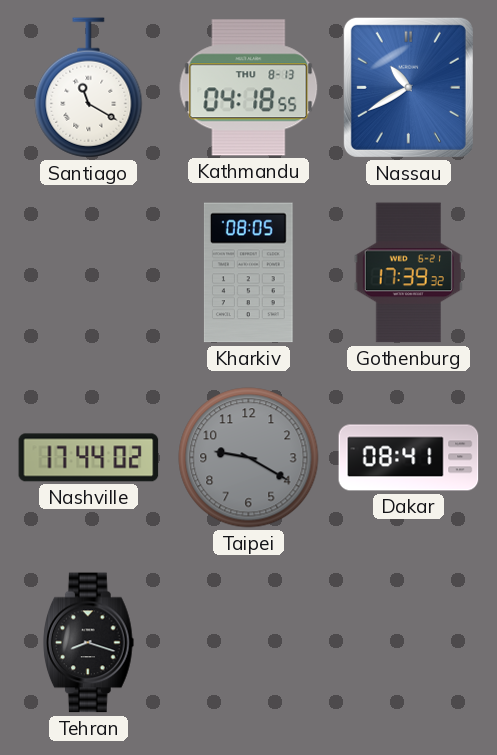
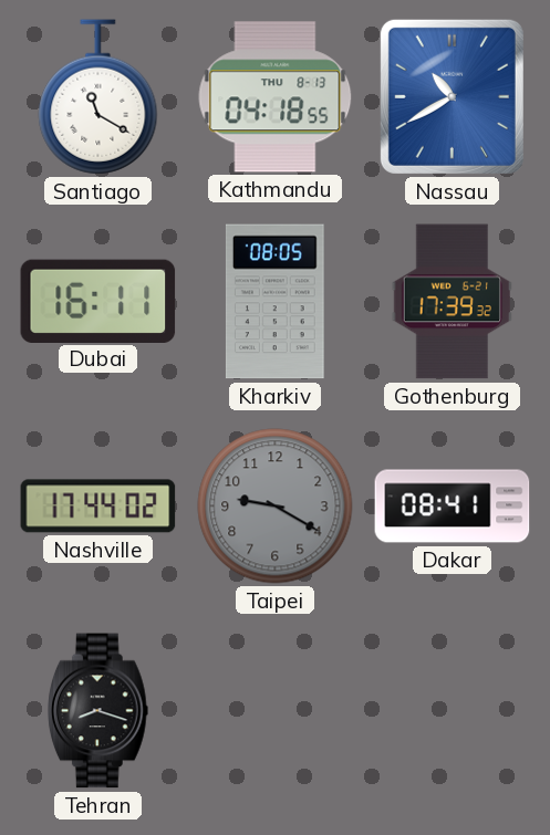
Dubai: none -> 16:11
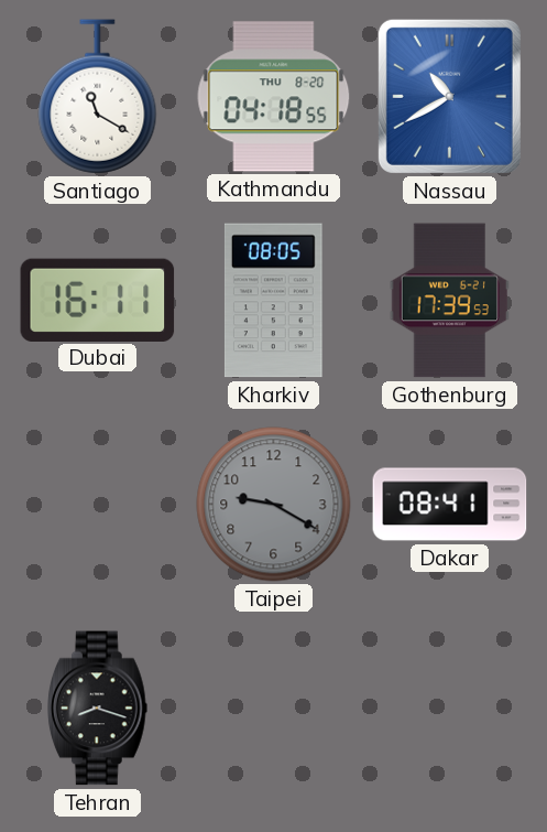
Kathmandu date: THU 8-13 -> THU 8-20
Gothenburg: 17:39:32 -> 17:39:53
Nashville: 17:44 -> none
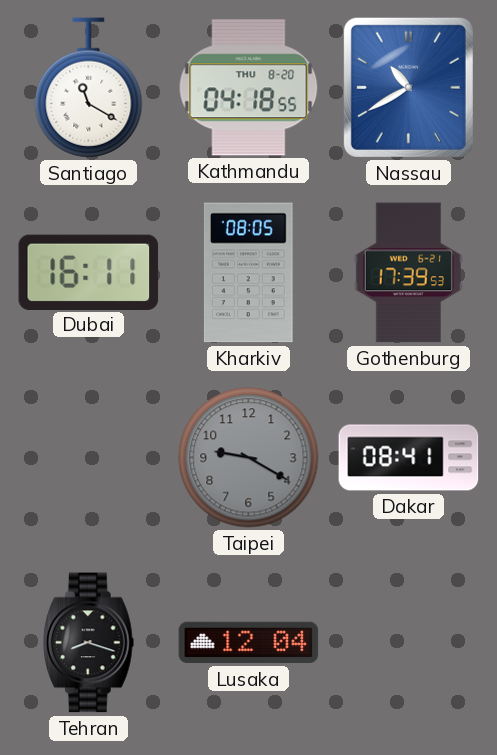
Lusaka: none -> 12:04
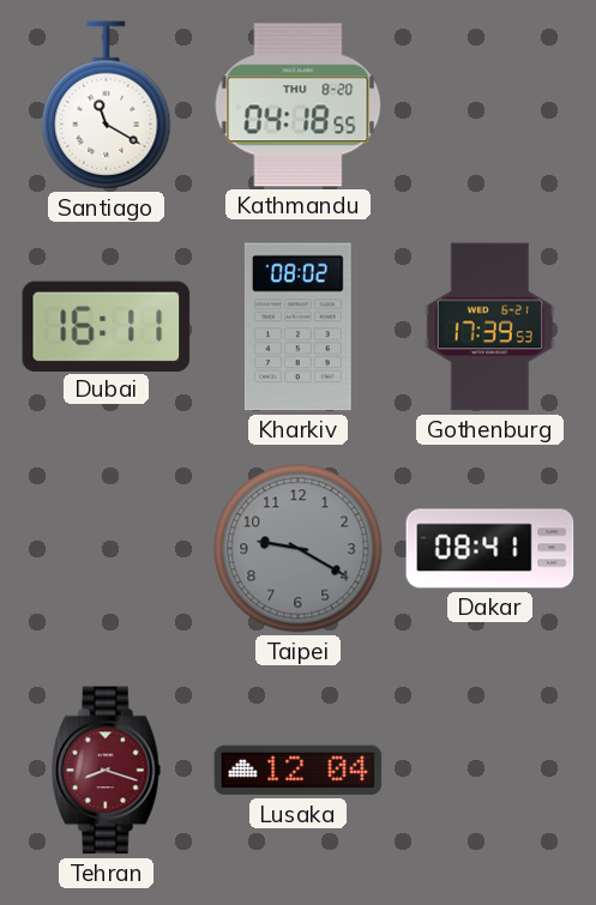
Nassau: 10:40 -> none
Kharkiv: 08:05 -> 08:02
Tehran dial: black -> burgundy
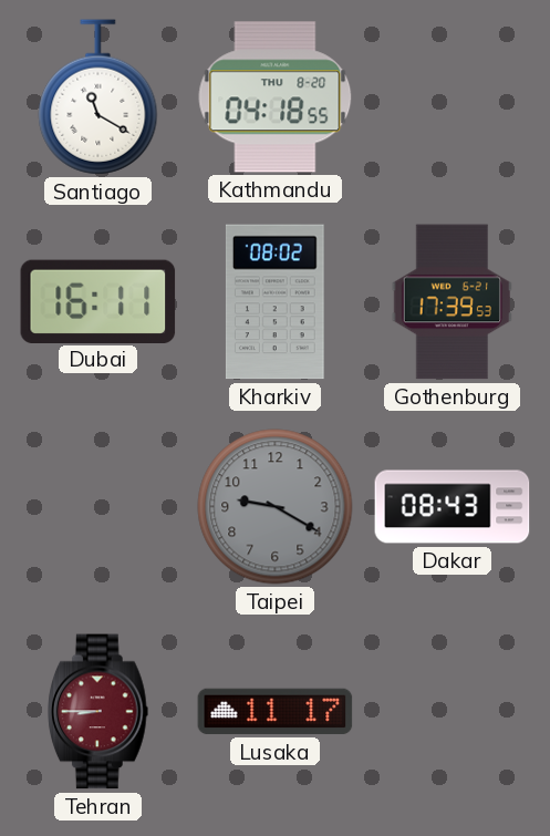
Dakar: 08:41 -> 08:43
Tehran: 8:18 -> 8:45
Lusaka: 12:04 -> 11:17
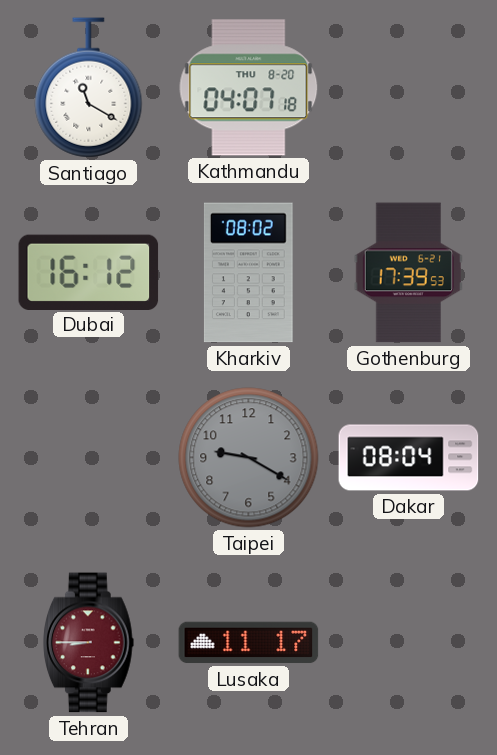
Kathmandu: 04:18 -> 04:07
Dubai: 16:11 -> 16:12
Dakar: 08:43 -> 08:04
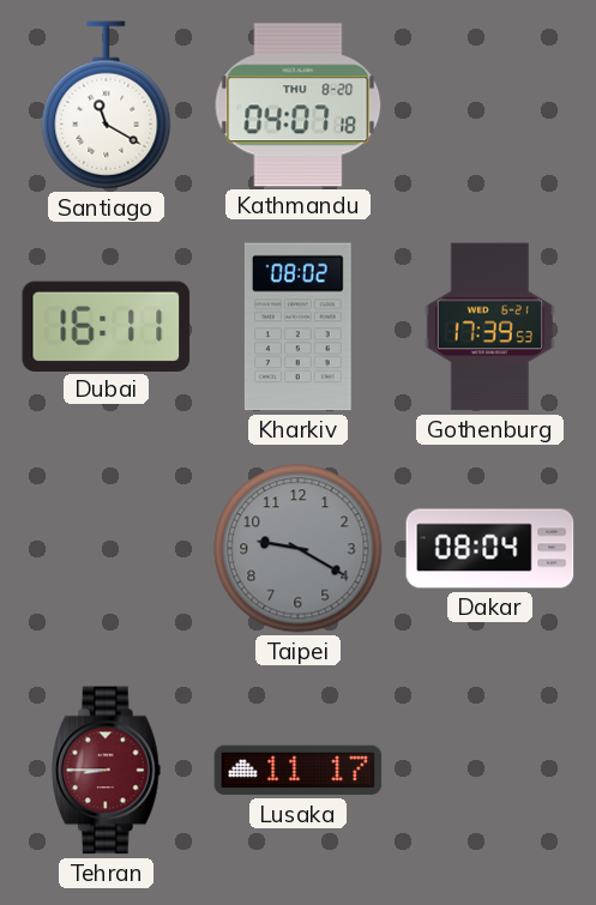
Dubai: 16:12 -> 16:11
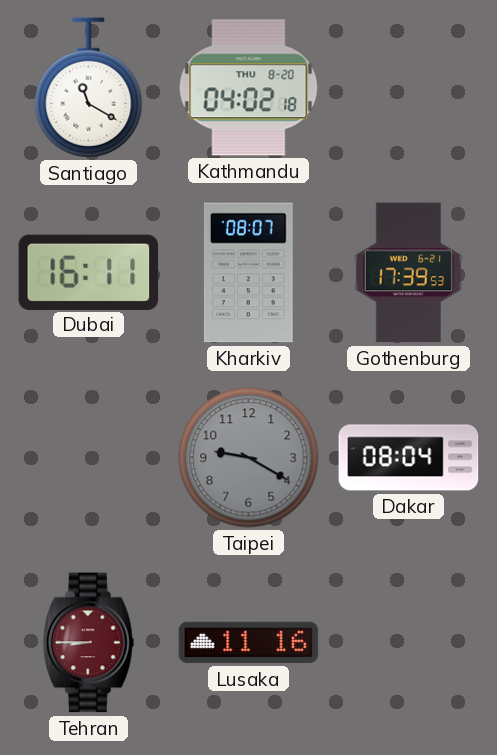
Kathmandu: 04:07 -> 04:02
Kharkiv: 08:02 -> 08:07
Lusaka: 11:17 -> 11:16
